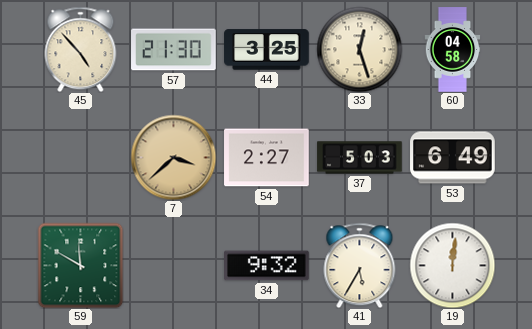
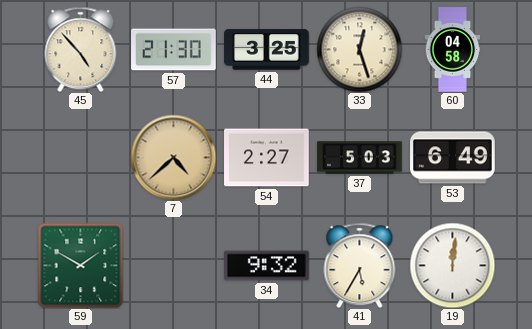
7: 3:38 -> 4:38
59: 11:50 -> 1:50
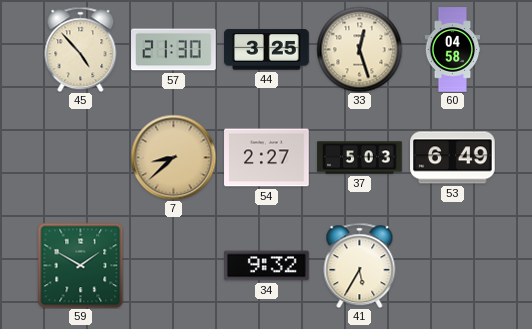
7: 4:38 -> 8:38
19: 12:01 -> none
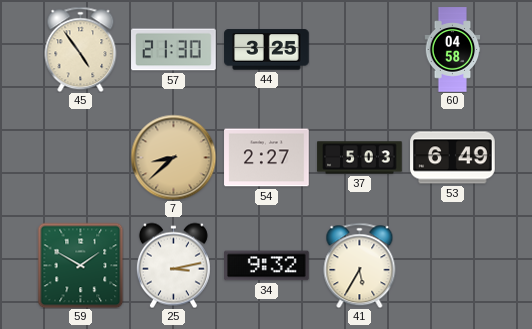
45: 4:53 -> 4:54
33: 12:27 -> none
25: none -> 3:13
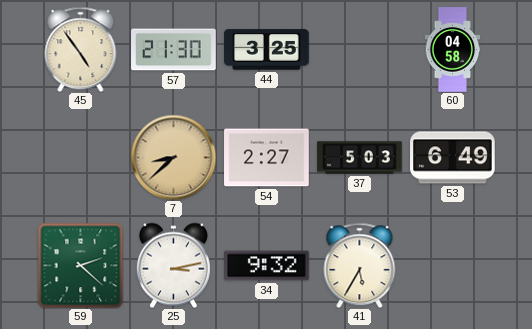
59: 1:50 -> 2:22
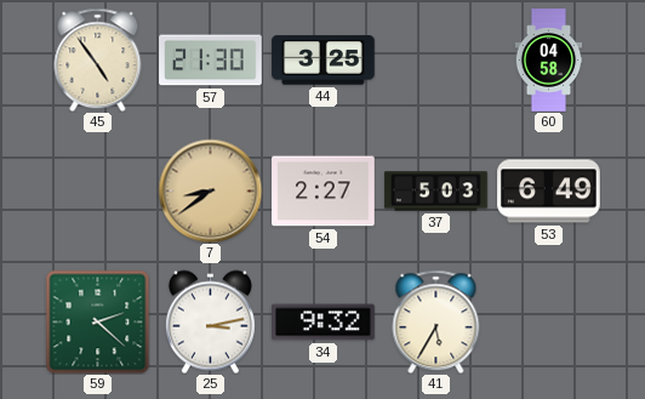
7: 8:38 -> 8:39
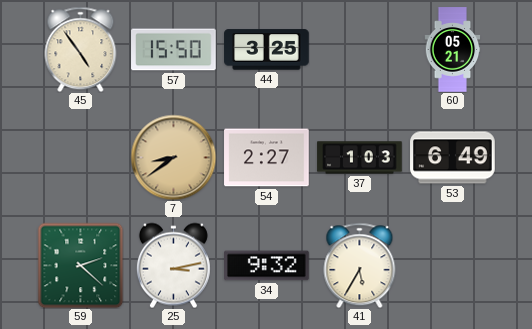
57: 21:30 -> 15:50
60: 04:58 -> 05:21
37: 5:03 -> 1:03
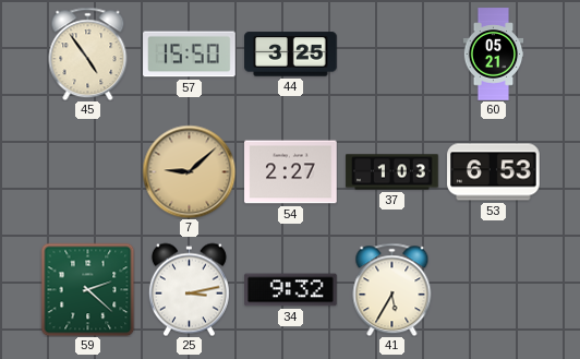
7: 8:39 -> 9:08
53: 6:49 -> 6:53
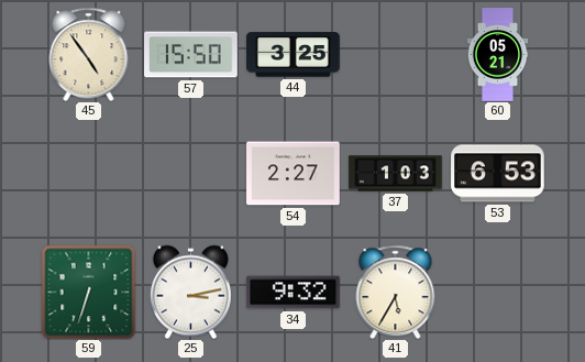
7: 9:08 -> none
59: 2:22 -> 6:33
